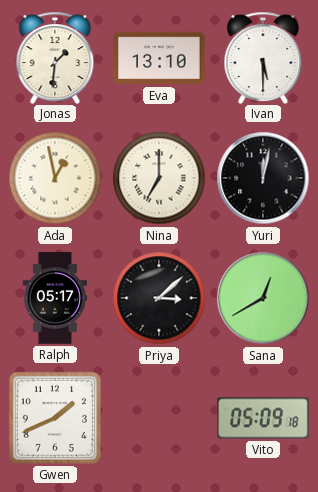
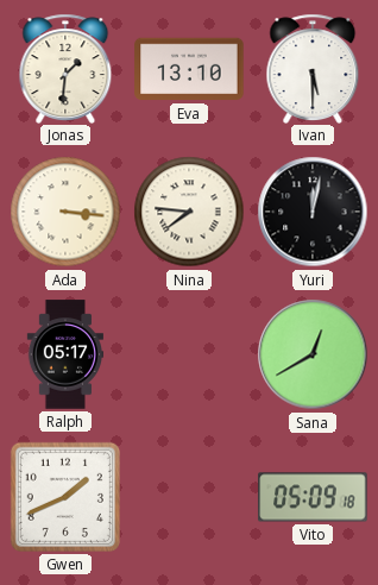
Ada: 12:58 -> 3:16
Nina: 7:00 -> 7:46
Priya: 3:08 -> none
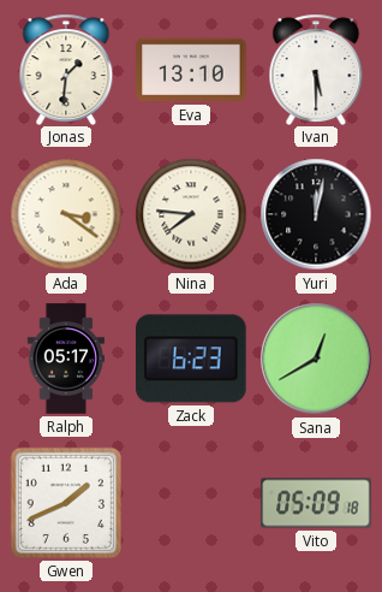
Ada: 3:16 -> 3:21
Zack: none -> 6:23
